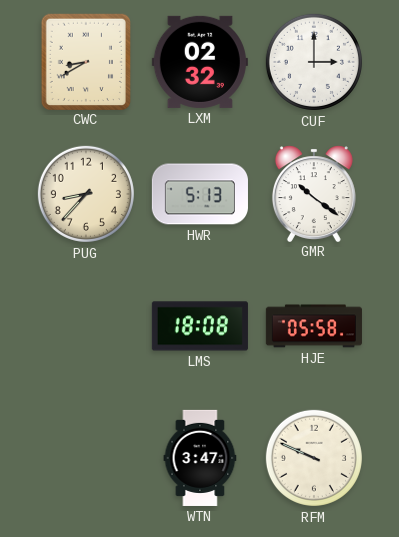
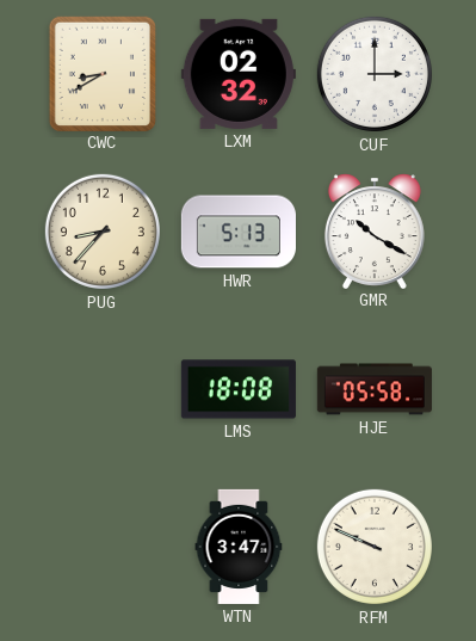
GMR: 10:21 -> 10:20
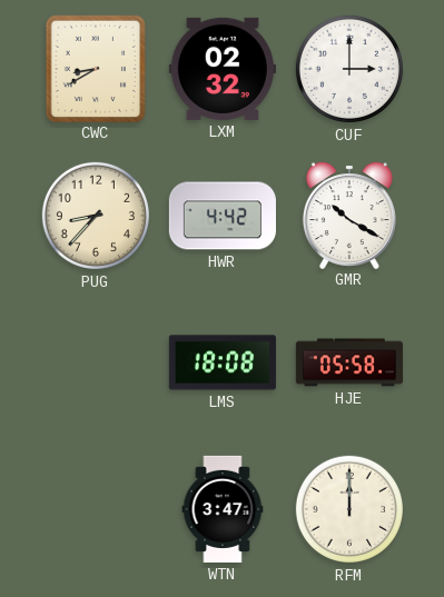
HWR: 5:13 -> 4:42
RFM: 9:49 -> 12:00
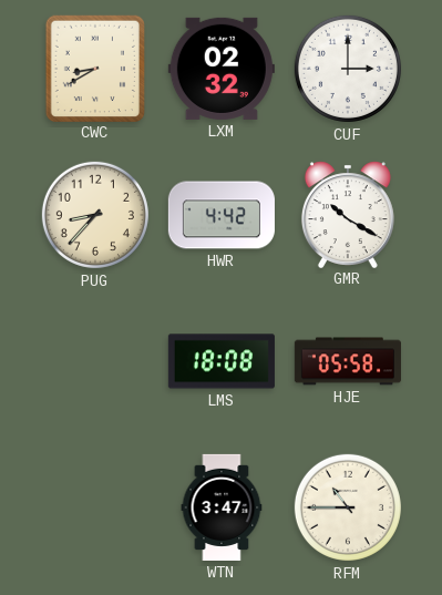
RFM: 12:00 -> 10:45
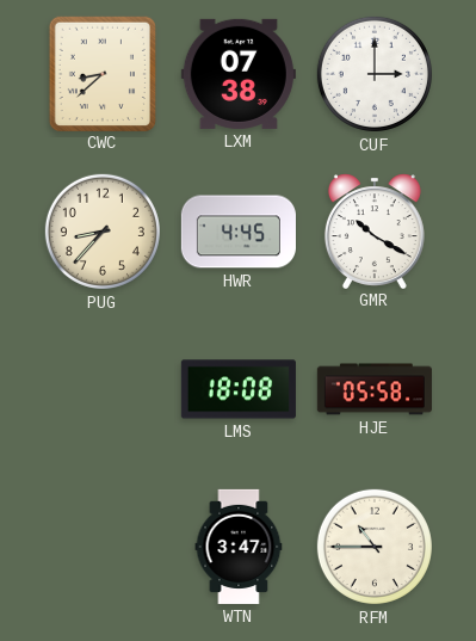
CWC: 8:40 -> 8:38
LXM: 02:32 -> 07:38
HWR: 4:42 -> 4:45
